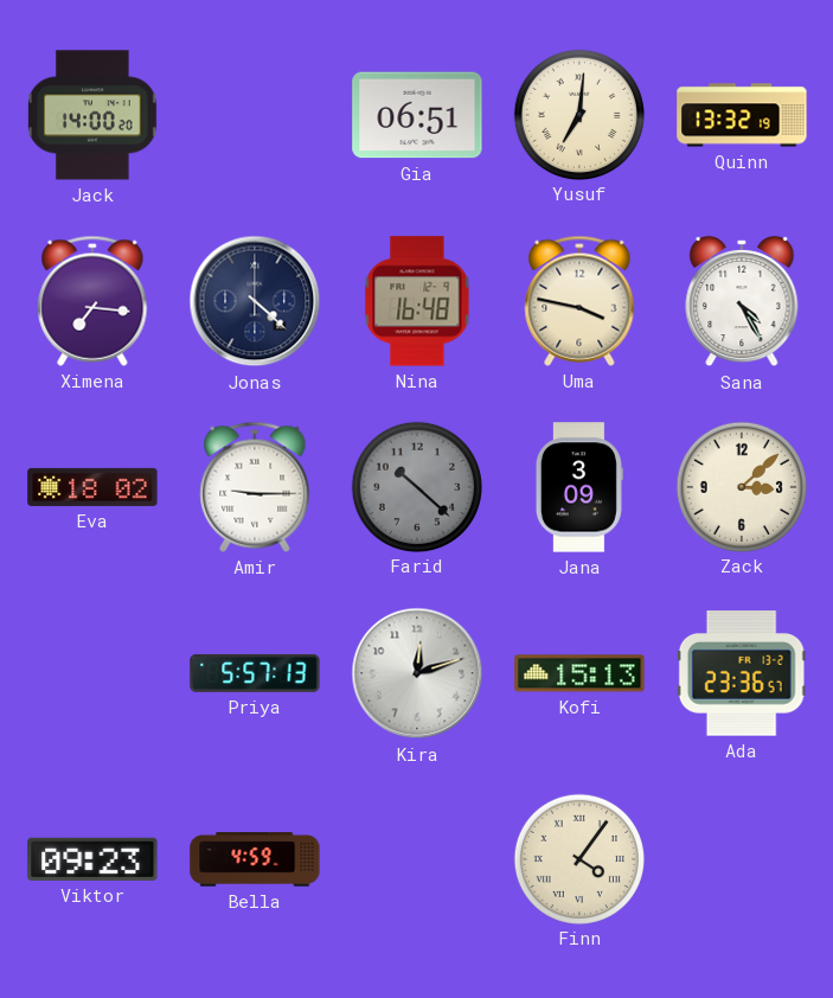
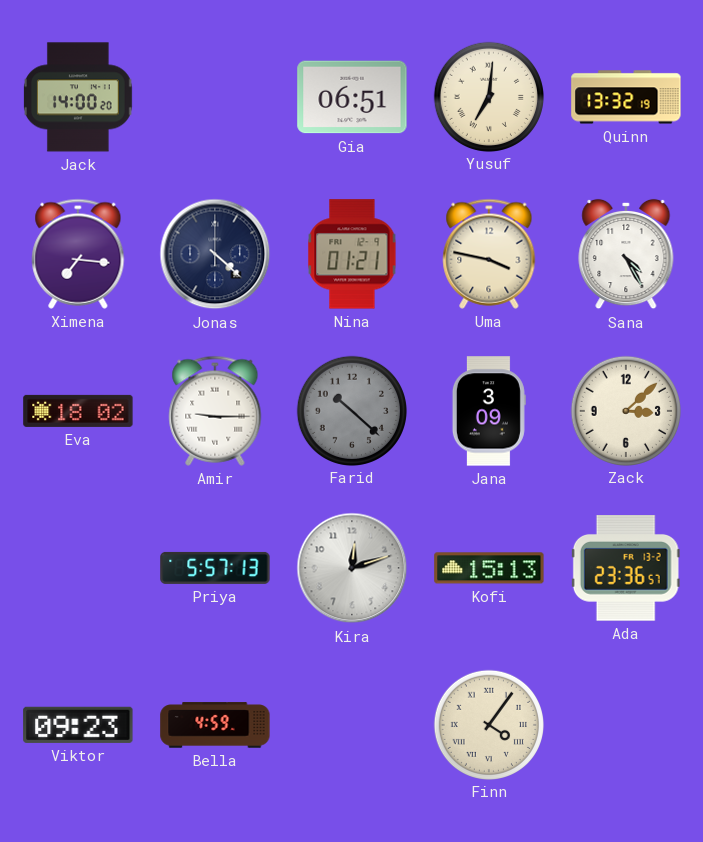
Nina: 16:48 -> 01:21
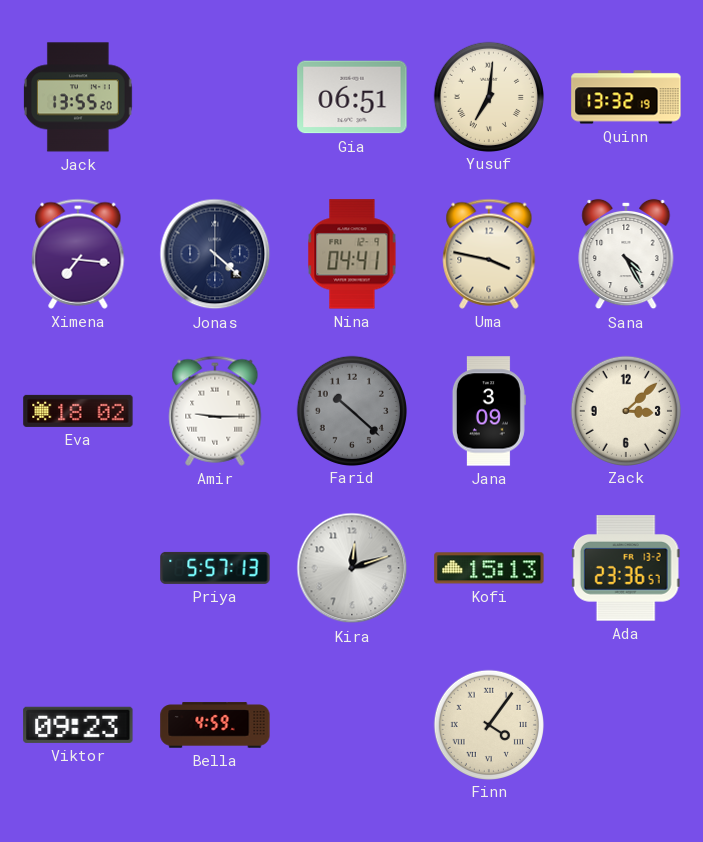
Jack: 14:00 -> 13:55
Nina: 01:21 -> 04:41
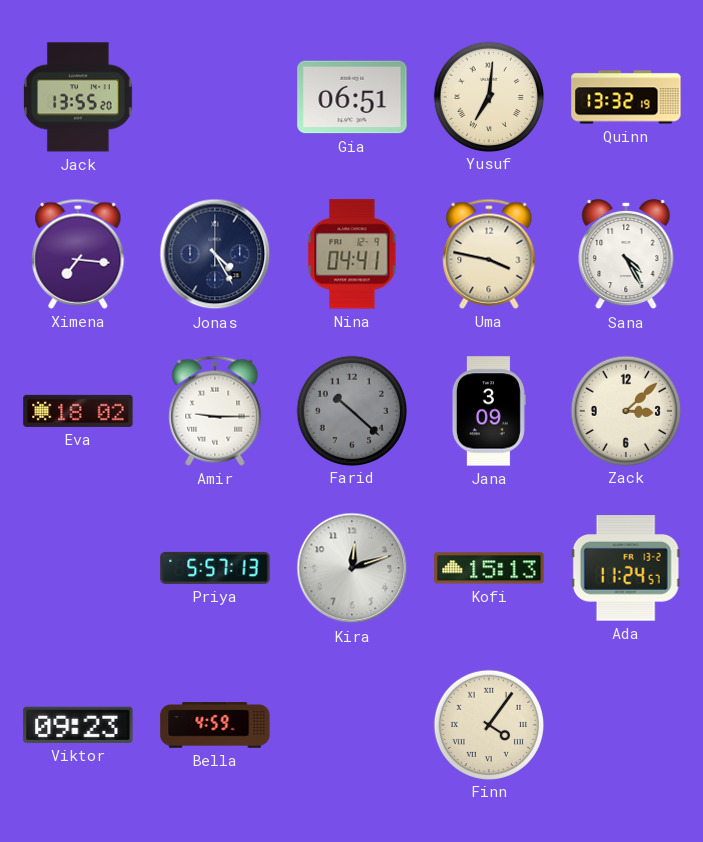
Jonas: 4:22 -> 4:25
Ada: 23:36 -> 11:24
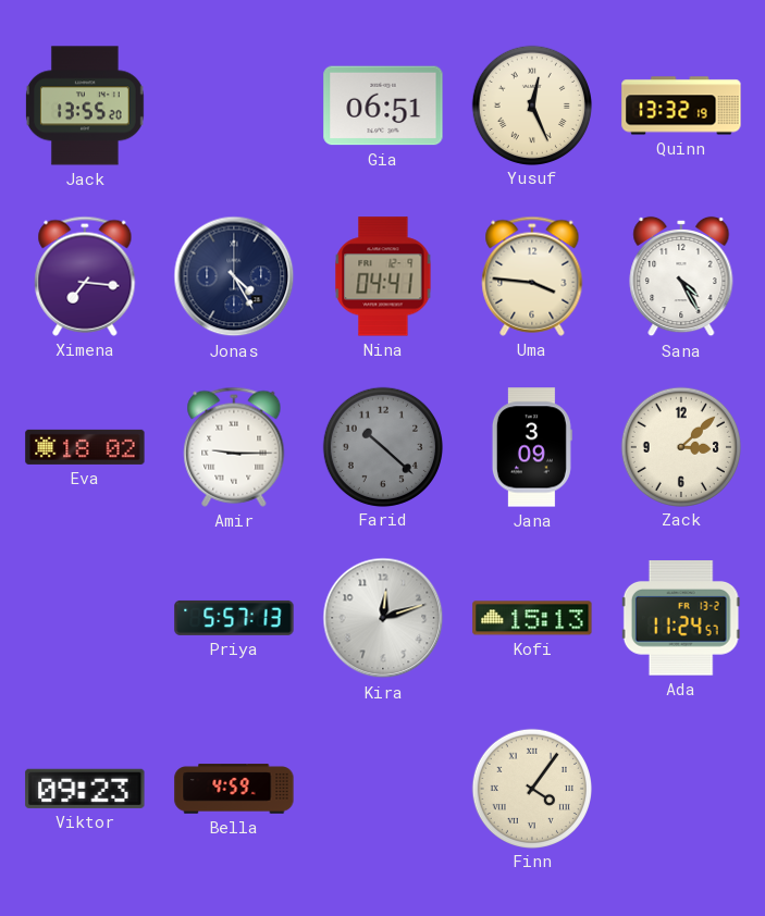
Yusuf: 7:01 -> 12:26
Uma: 3:47 -> 3:46
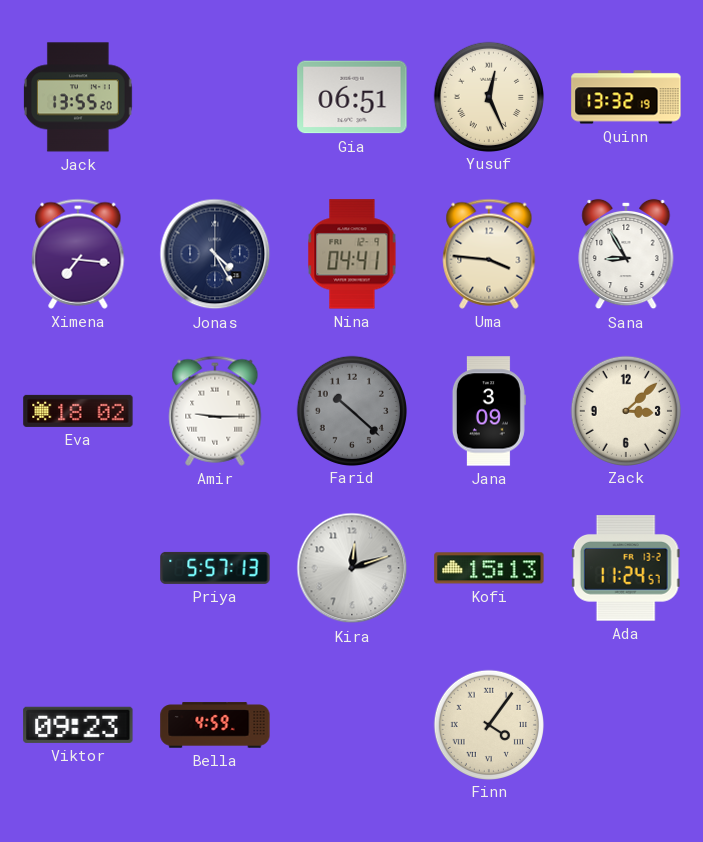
Sana: 4:25 -> 8:55
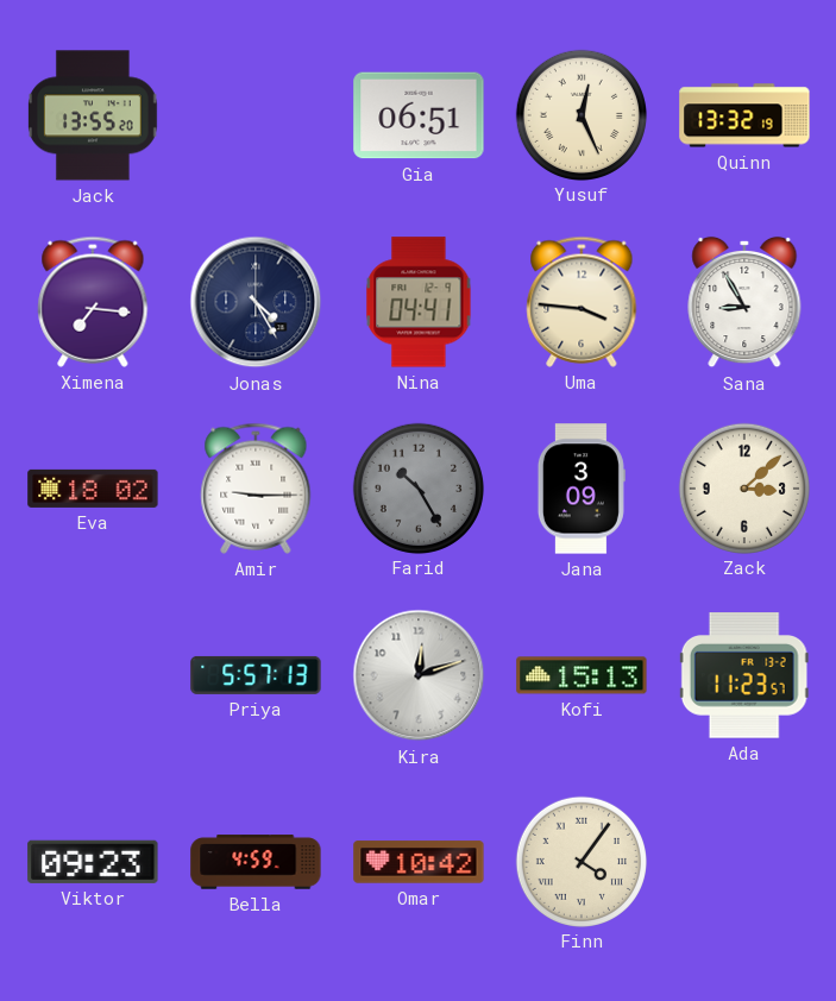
Farid: 10:22 -> 10:25
Ada: 11:24 -> 11:23
Omar: none -> 10:42
